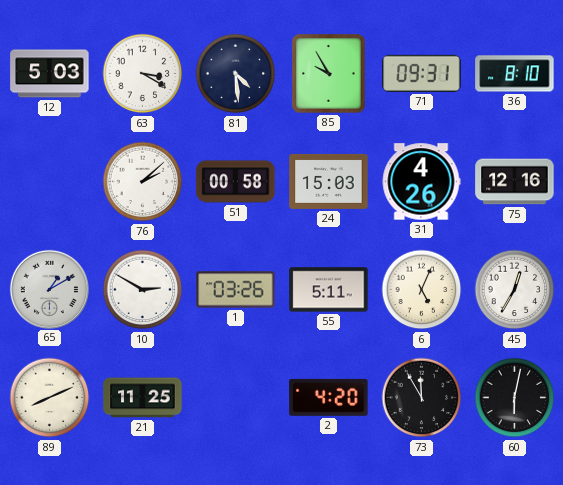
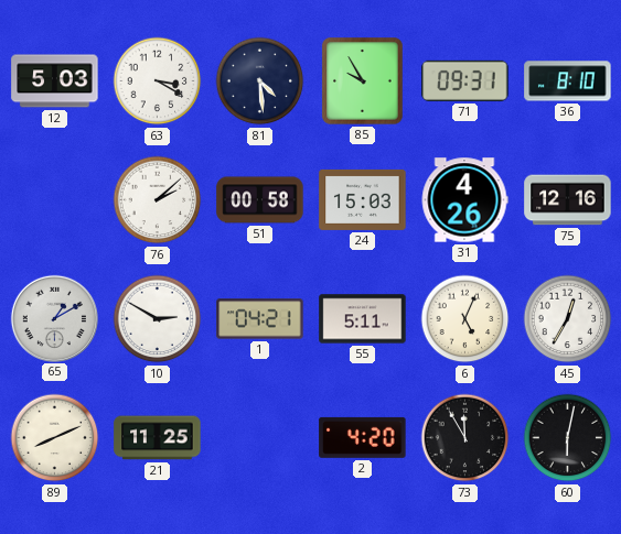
1: 03:26 -> 04:21
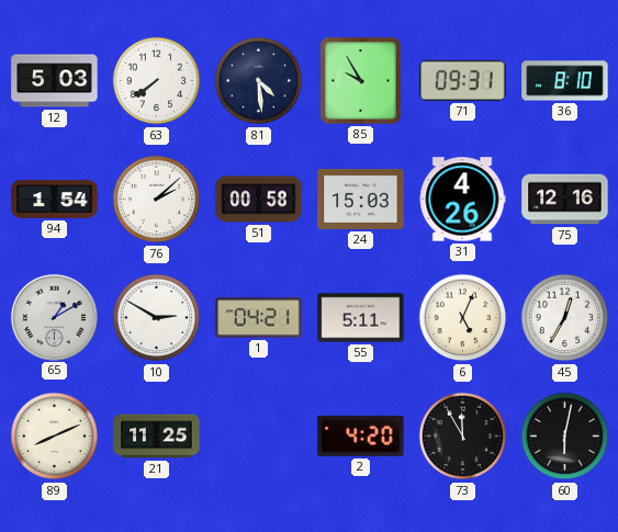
63: 3:20 -> 7:39
94: none -> 1:54
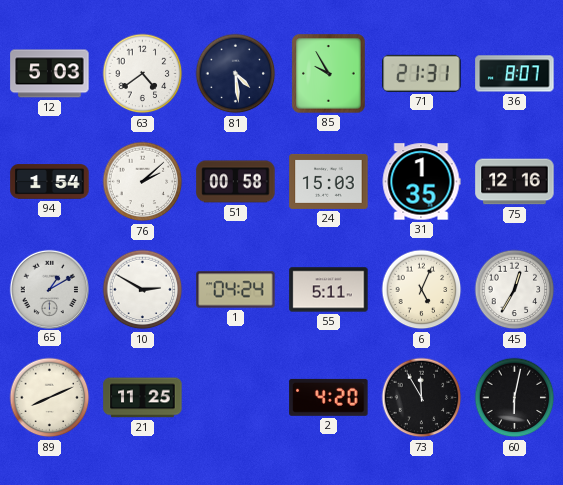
63: 7:39 -> 4:39
71: 09:31 -> 21:31
36: 8:10 -> 8:07
31: 4:26 -> 1:35
1: 04:21 -> 04:24
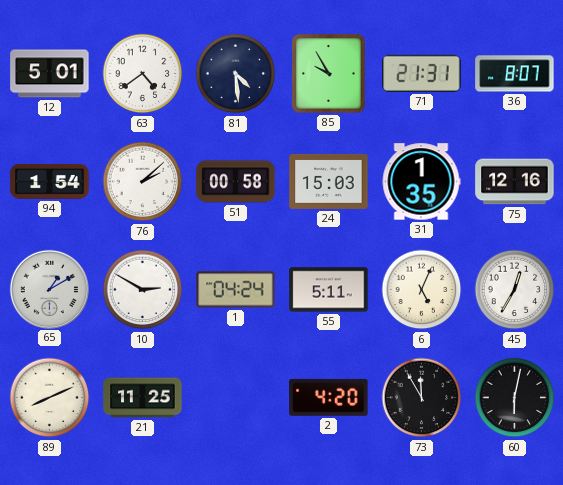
12: 5:03 -> 5:01
